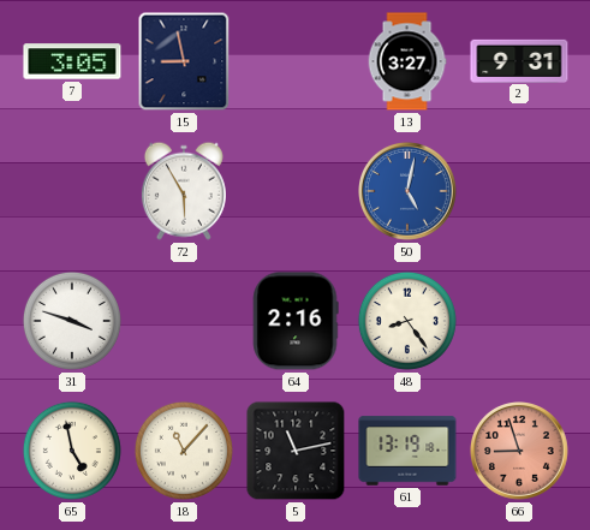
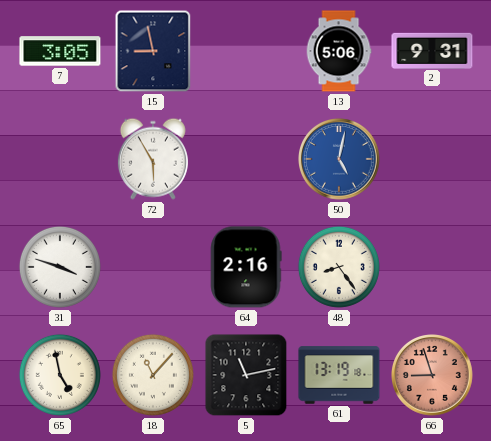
13: 3:27 -> 5:06
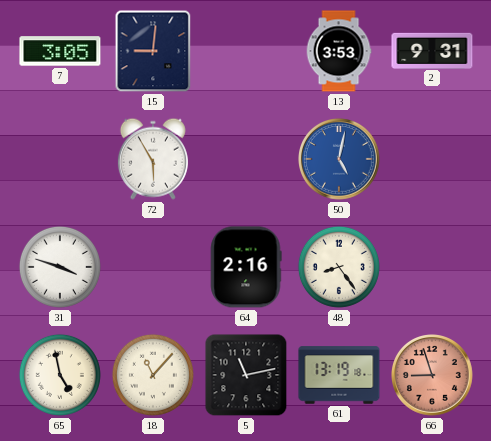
15: 8:58 -> 9:01
13: 5:06 -> 3:53
